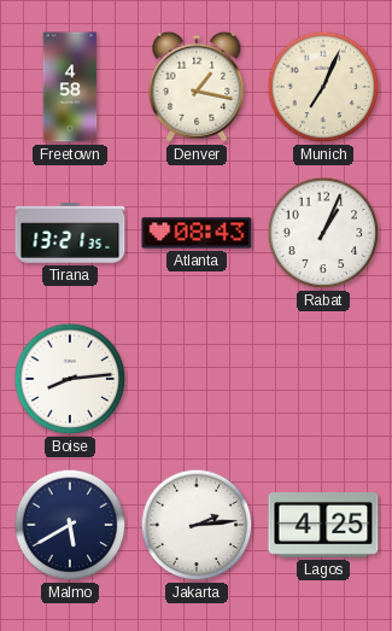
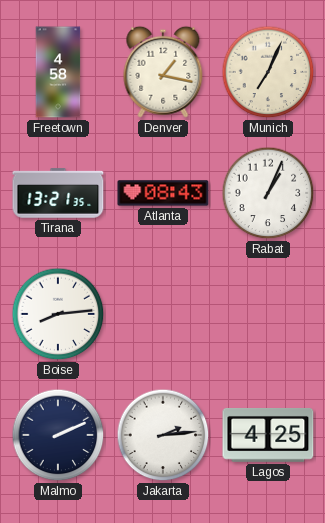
Malmo: 5:40 -> 2:11
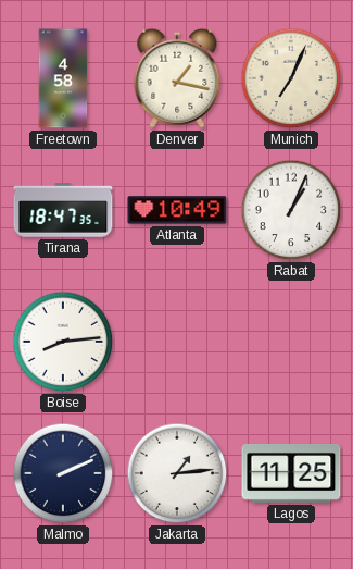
Tirana: 13:21 -> 18:47
Atlanta: 08:43 -> 10:49
Jakarta: 2:14 -> 1:14
Lagos: 4:25 -> 11:25
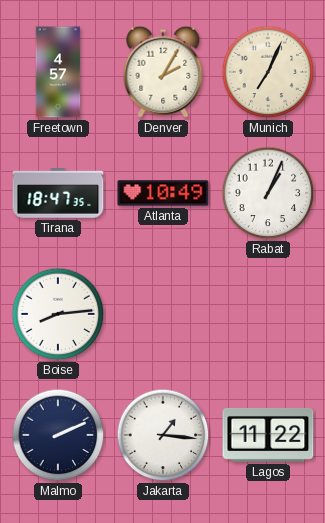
Freetown: 4:58 -> 4:57
Denver: 1:17 -> 2:05
Jakarta: 1:14 -> 1:16
Lagos: 11:25 -> 11:22
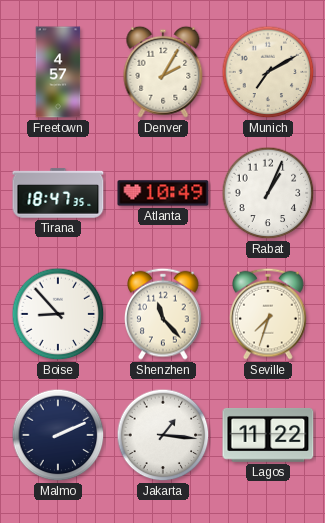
Munich: 7:04 -> 7:10
Boise: 8:14 -> 8:53
Shenzhen: none -> 11:23
Seville: none -> 7:33
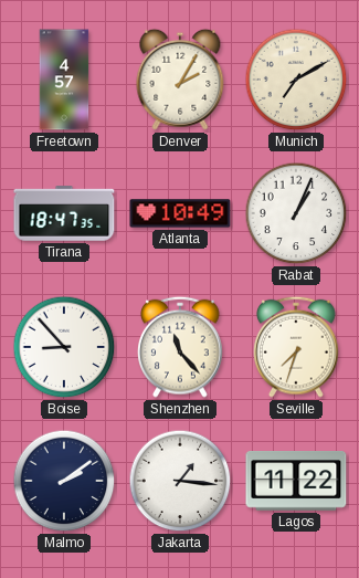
Malmo: 2:11 -> 2:09
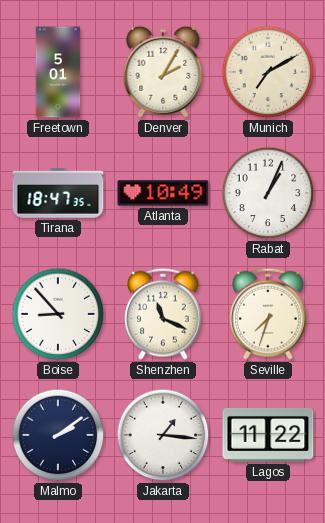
Freetown: 4:57 -> 5:01
Shenzhen: 11:23 -> 11:19
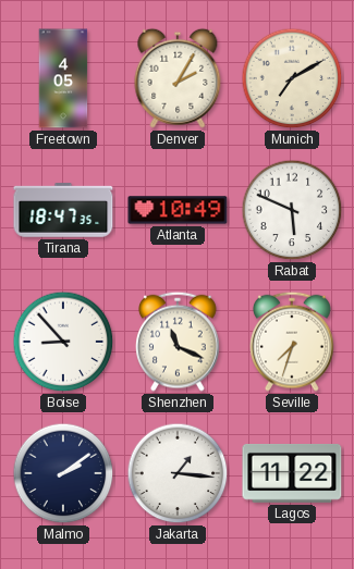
Freetown: 5:01 -> 4:05
Rabat: 1:04 -> 5:49
